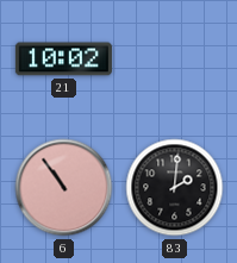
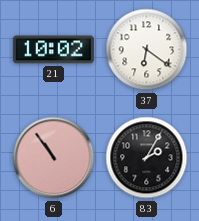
37: none -> 6:21
83: 2:01 -> 2:05
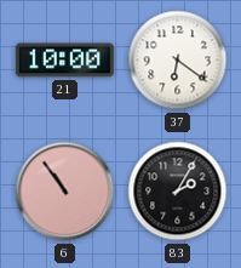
21: 10:02 -> 10:00
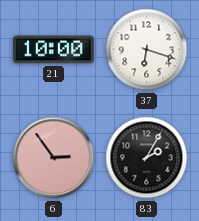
37: 6:21 -> 6:18
6: 10:54 -> 2:54
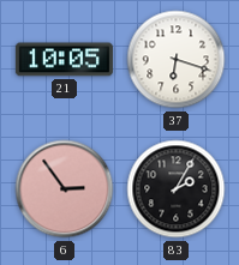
21: 10:00 -> 10:05
